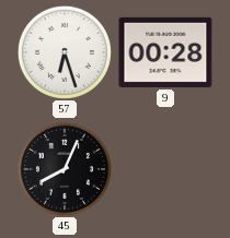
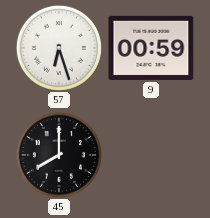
9: 00:28 -> 00:59
45: 8:04 -> 8:00
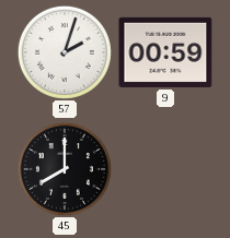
57: 6:27 -> 2:03
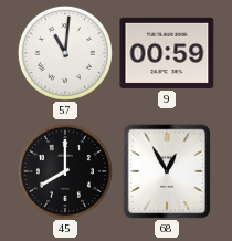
57: 2:03 -> 11:01
68: none -> 12:55
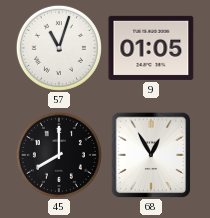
57: 11:01 -> 11:03
9: 00:59 -> 01:05
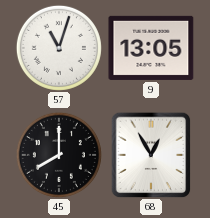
9: 01:05 -> 13:05
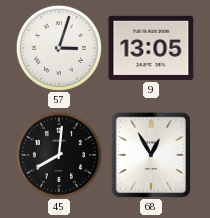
57: 11:03 -> 3:03
45: 8:00 -> 8:01
